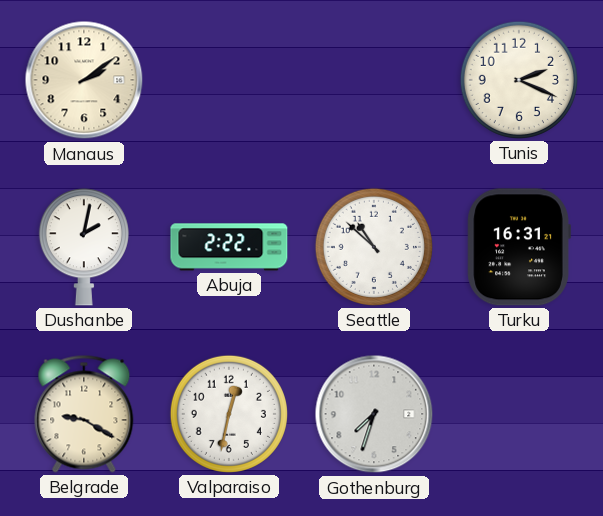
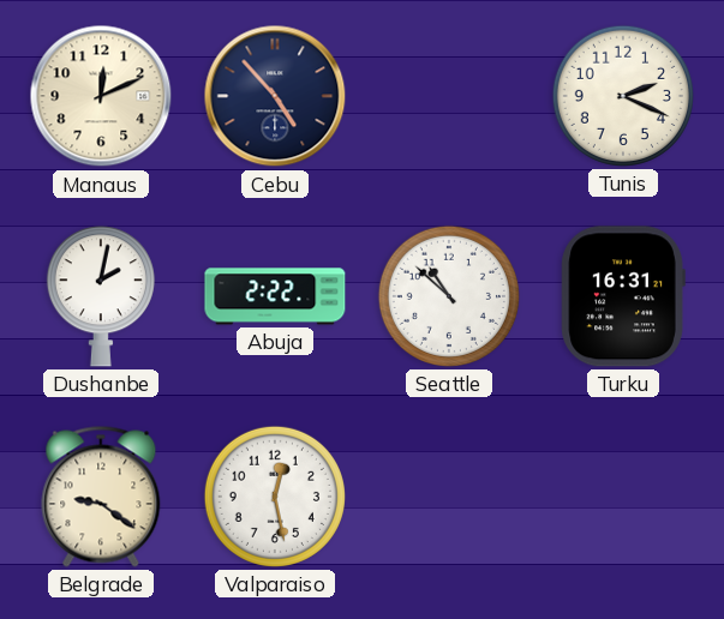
Manaus: 2:09 -> 12:11
Cebu: none -> 4:53
Belgrade: 9:20 -> 9:21
Valparaiso: 12:32 -> 12:28
Gothenburg: 7:33 -> none
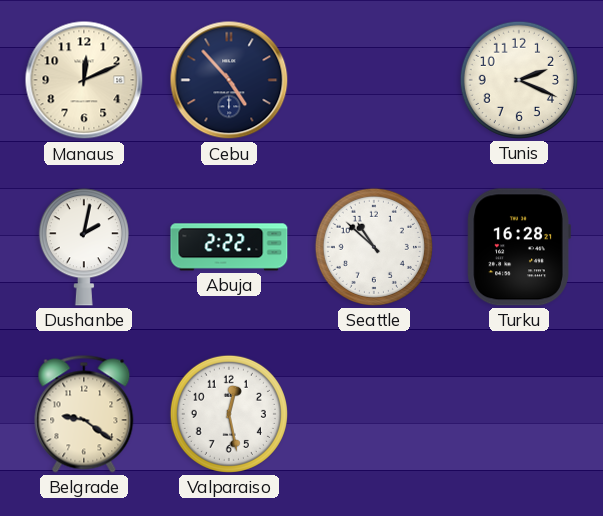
Turku: 16:31 -> 16:28
